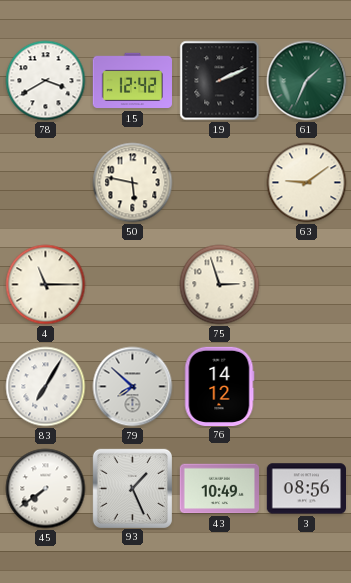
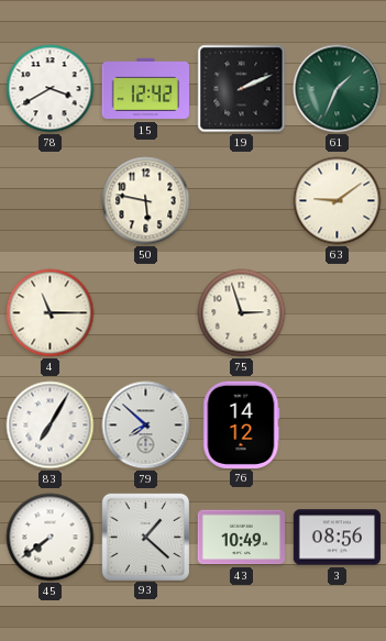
93: 1:26 -> 1:22
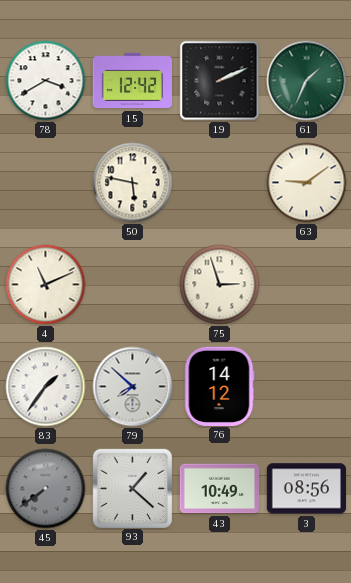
4: 11:15 -> 11:11
83: 7:05 -> 1:36
45 dial: white -> grey
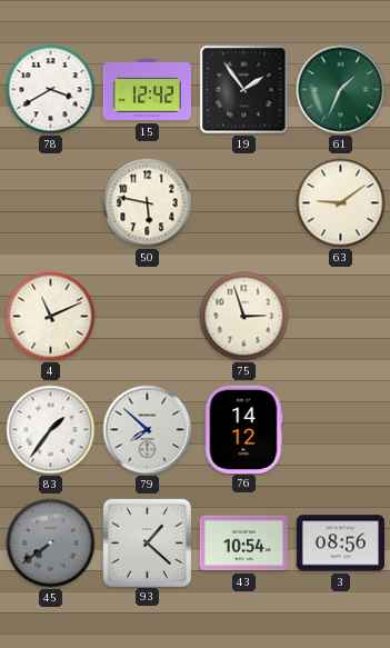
19: 2:11 -> 1:54
43: 10:49 -> 10:54
